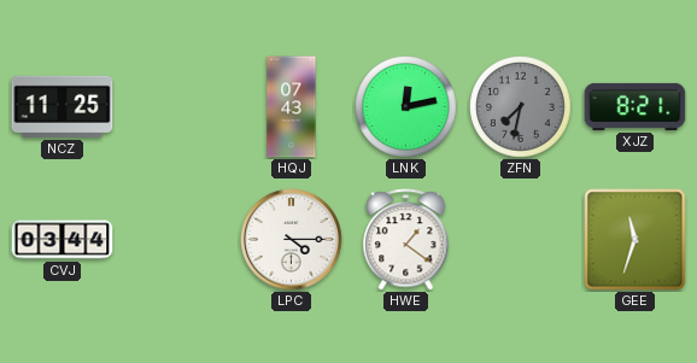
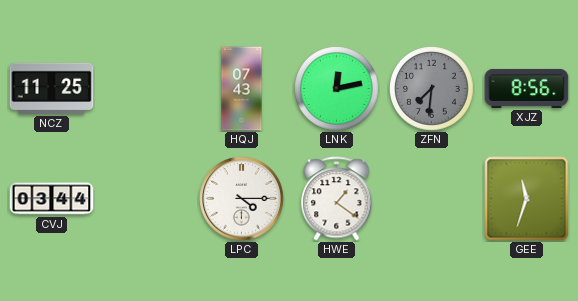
ZFN: 7:32 -> 7:31
XJZ: 8:21 -> 8:56
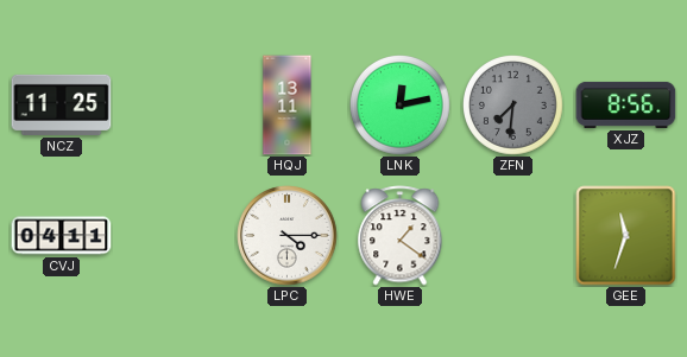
HQJ: 07:43 -> 13:11
CVJ: 03:44 -> 04:11
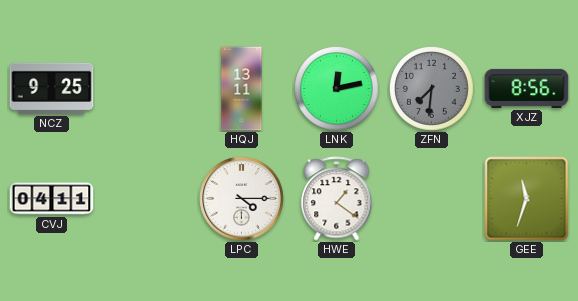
NCZ: 11:25 -> 9:25
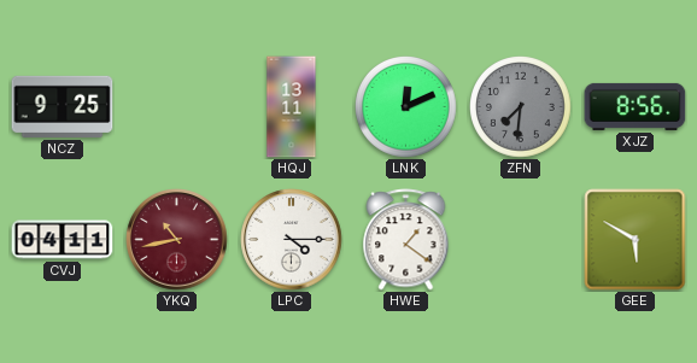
LNK: 12:13 -> 12:11
YKQ: none -> 10:43
GEE: 11:33 -> 5:50
